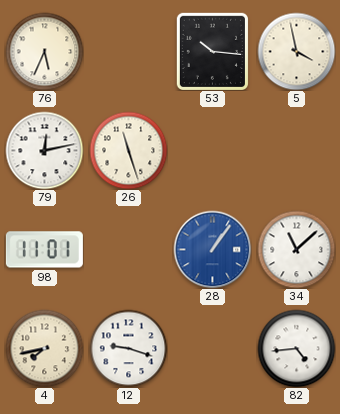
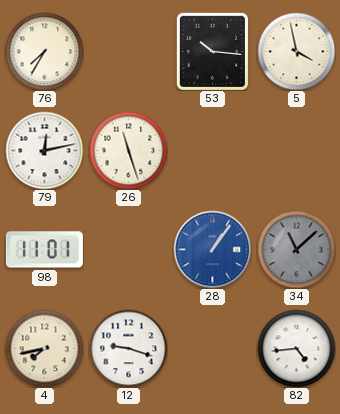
76: 5:34 -> 7:35
34 dial: white -> grey
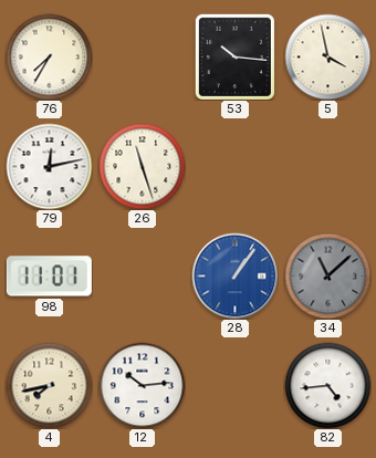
12: 9:18 -> 10:14
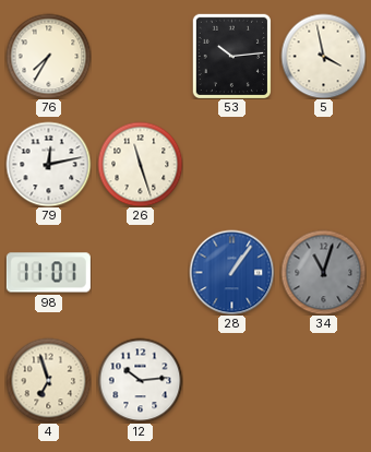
53: 10:16 -> 10:14
34: 11:08 -> 11:03
4: 7:43 -> 6:57
82: 4:44 -> none
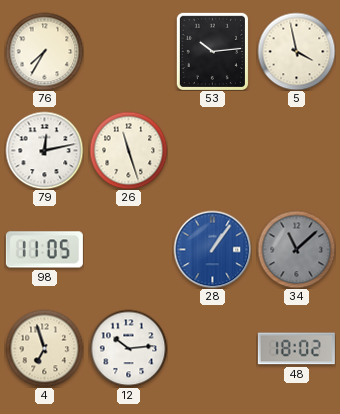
98: 11:01 -> 11:05
34: 11:03 -> 11:08
48: none -> 18:02
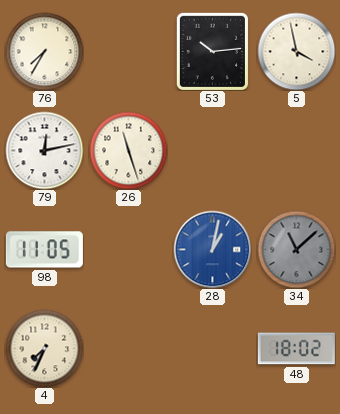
28: 1:06 -> 1:02
4: 6:57 -> 7:34
12: 10:14 -> none
